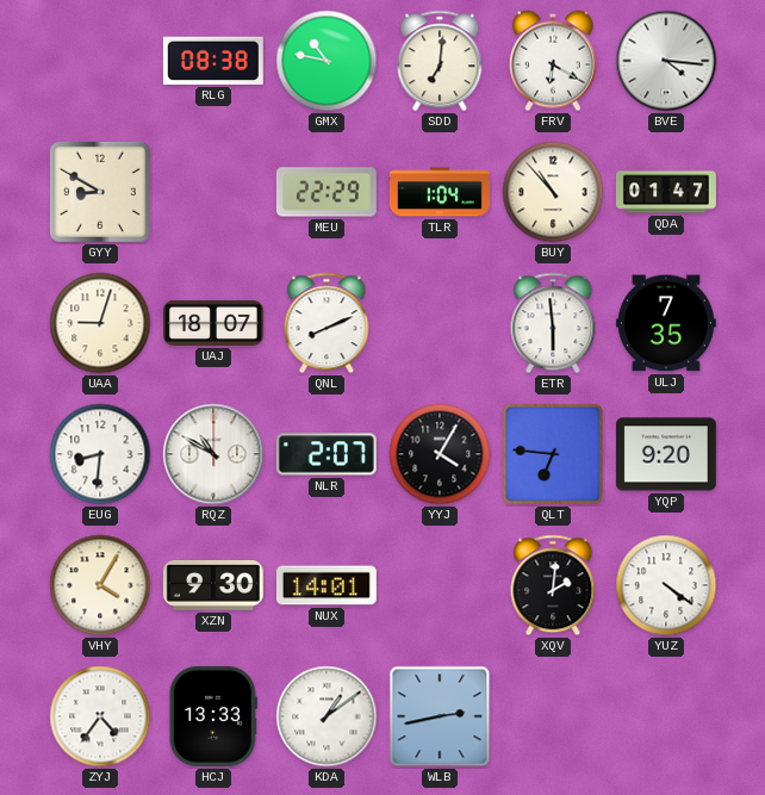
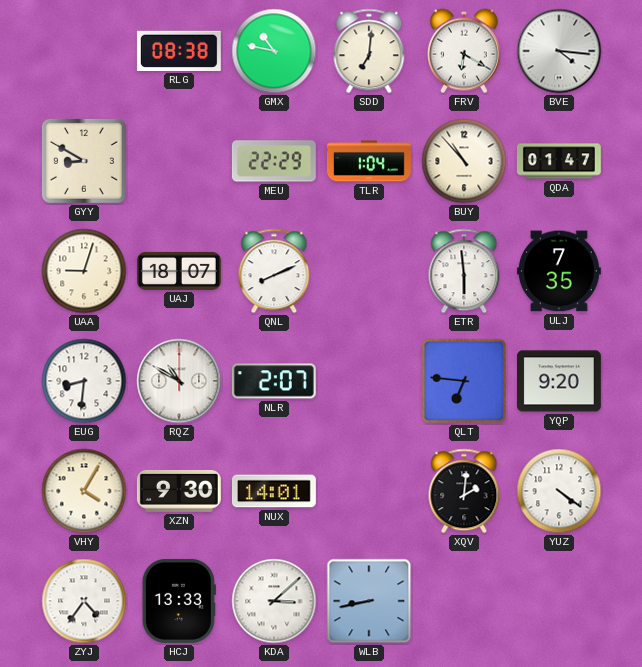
YYJ: 4:05 -> none
KDA: 1:09 -> 3:08
WLB: 2:43 -> 8:43
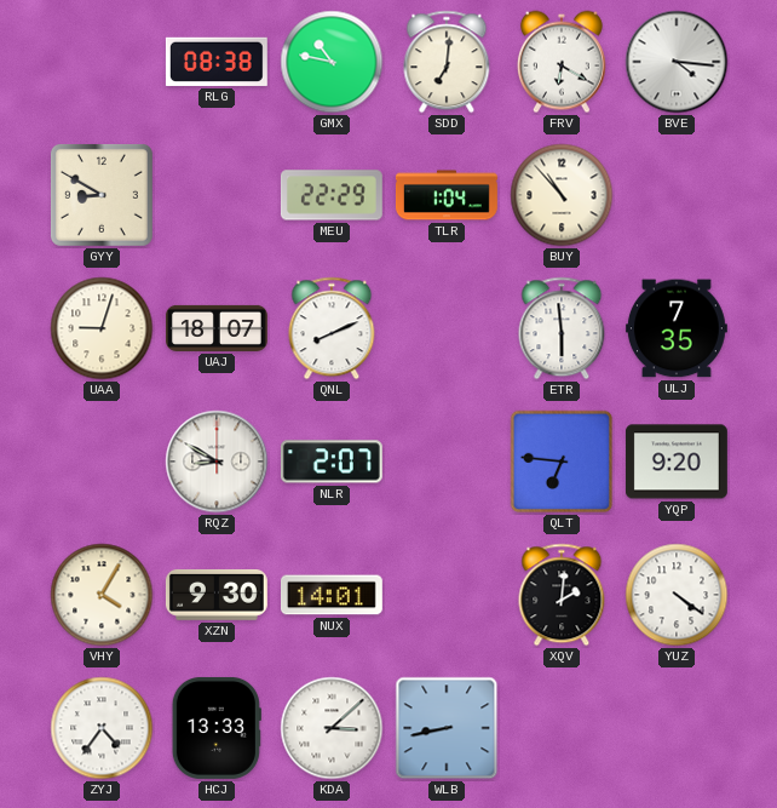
QDA: 01:47 -> none
EUG: 8:31 -> none
RQZ: 10:50 -> 8:50
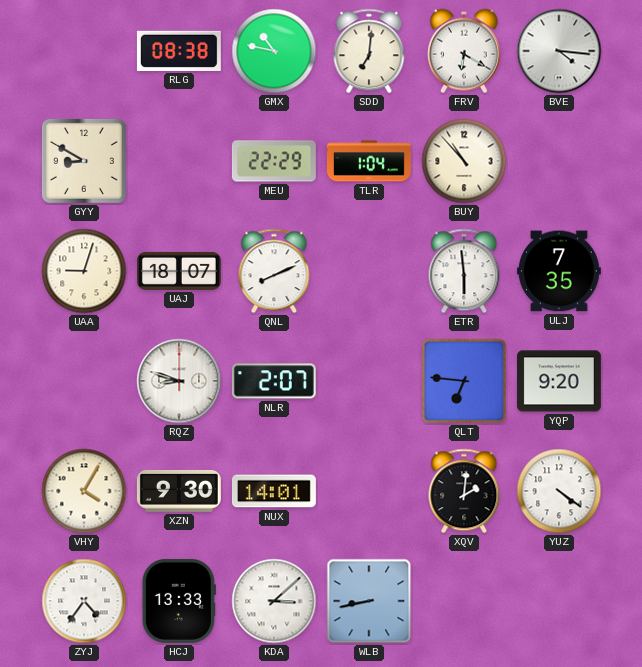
RQZ: 8:50 -> 8:48
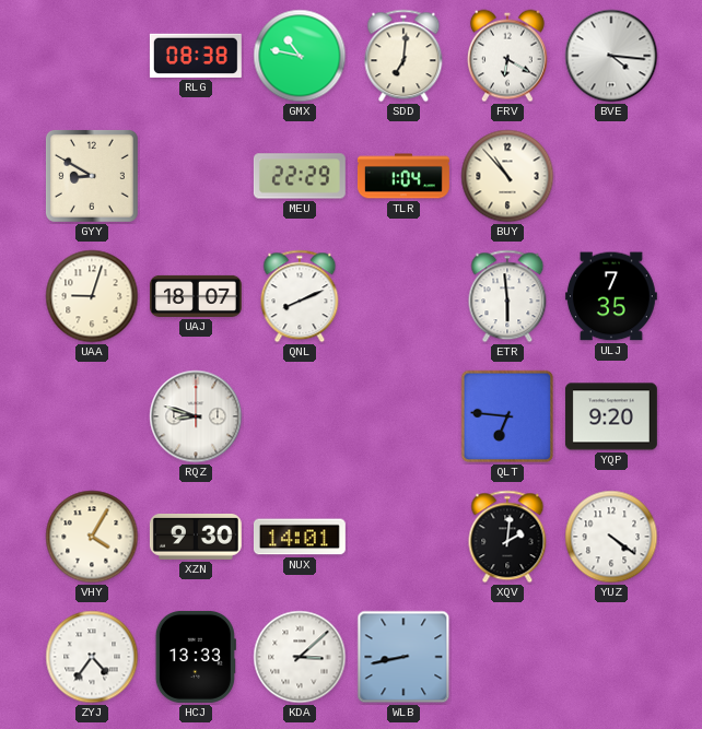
NLR: 2:07 -> none
